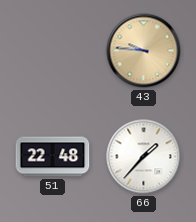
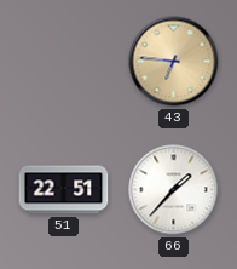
43: 9:46 -> 6:46
51: 22:48 -> 22:51
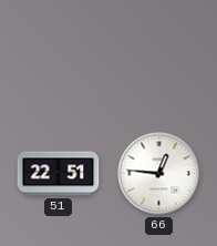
43: 6:46 -> none
66: 1:37 -> 12:46
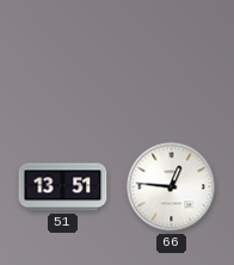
51: 22:51 -> 13:51
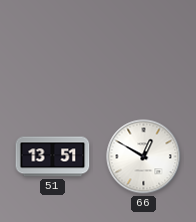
66: 12:46 -> 12:50
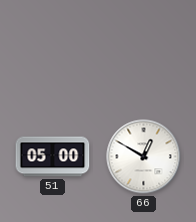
51: 13:51 -> 05:00
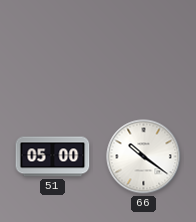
66: 12:50 -> 10:21
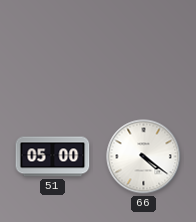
66: 10:21 -> 4:21
